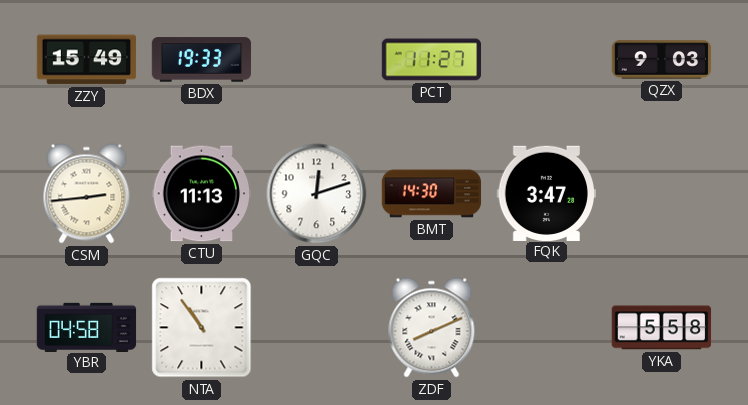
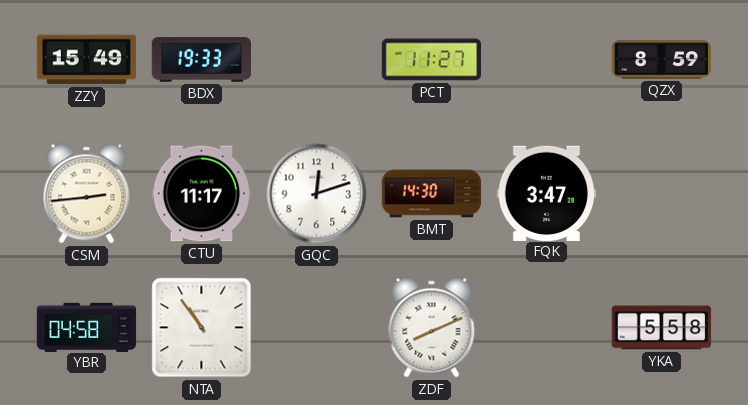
QZX: 9:03 -> 8:59
CTU: 11:13 -> 11:17
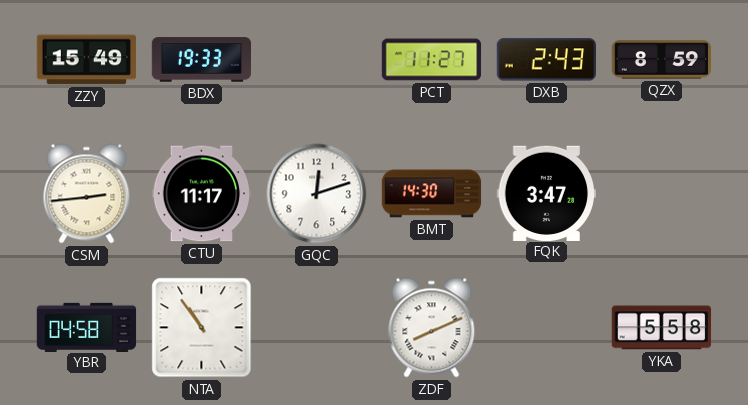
DXB: none -> 2:43
